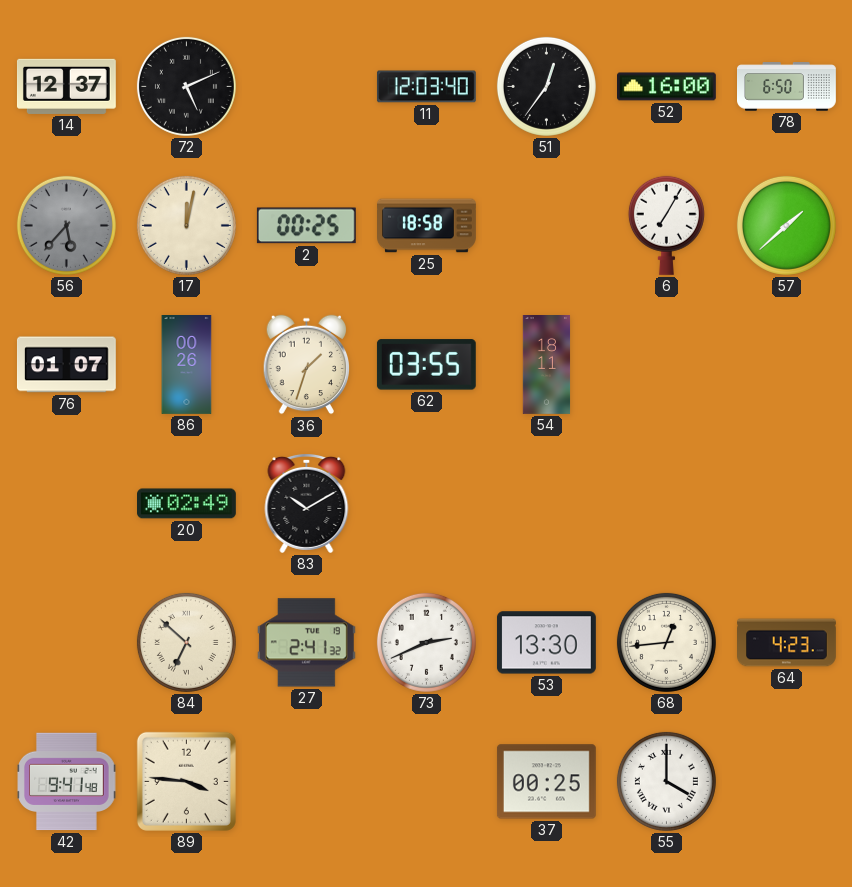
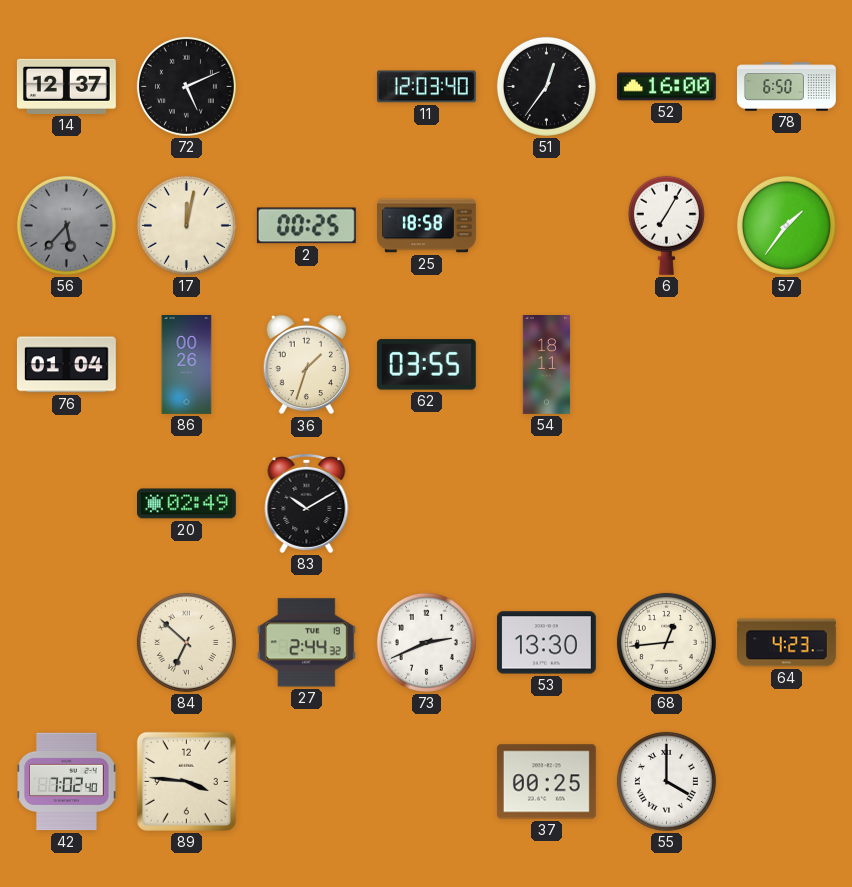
57: 1:38 -> 1:36
76: 01:07 -> 01:04
27: 2:41 -> 2:44
42: 9:41 -> 7:02
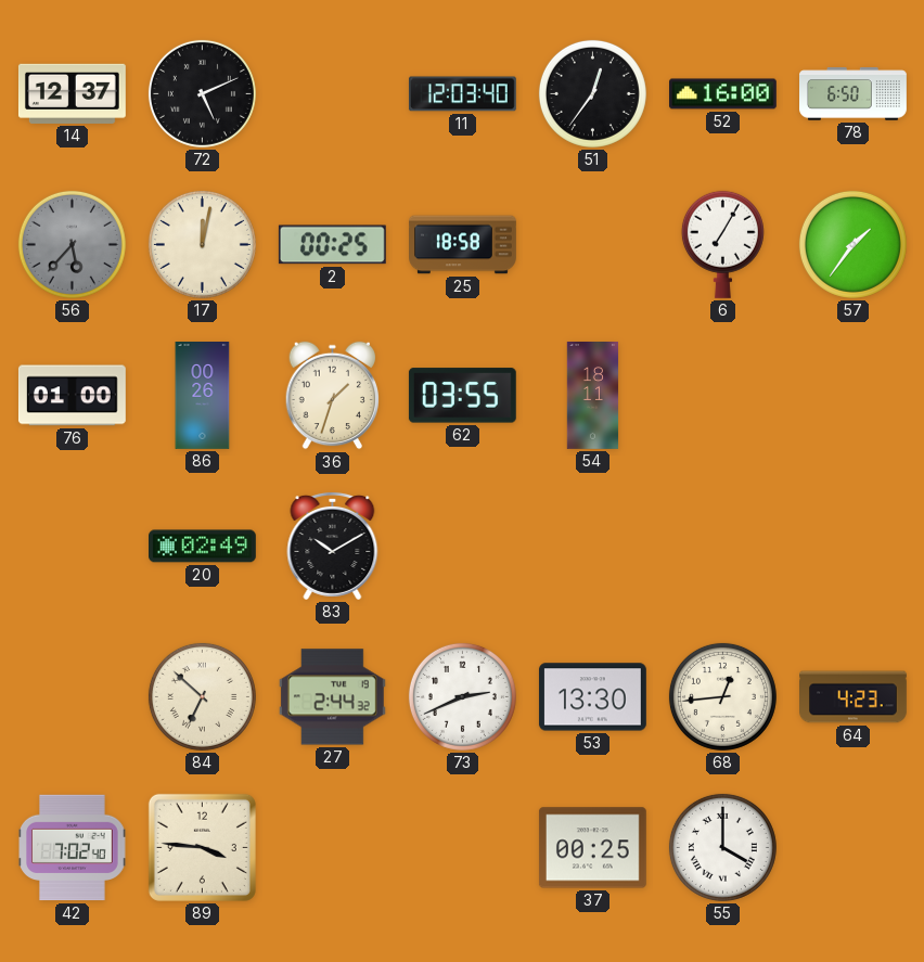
76: 01:04 -> 01:00
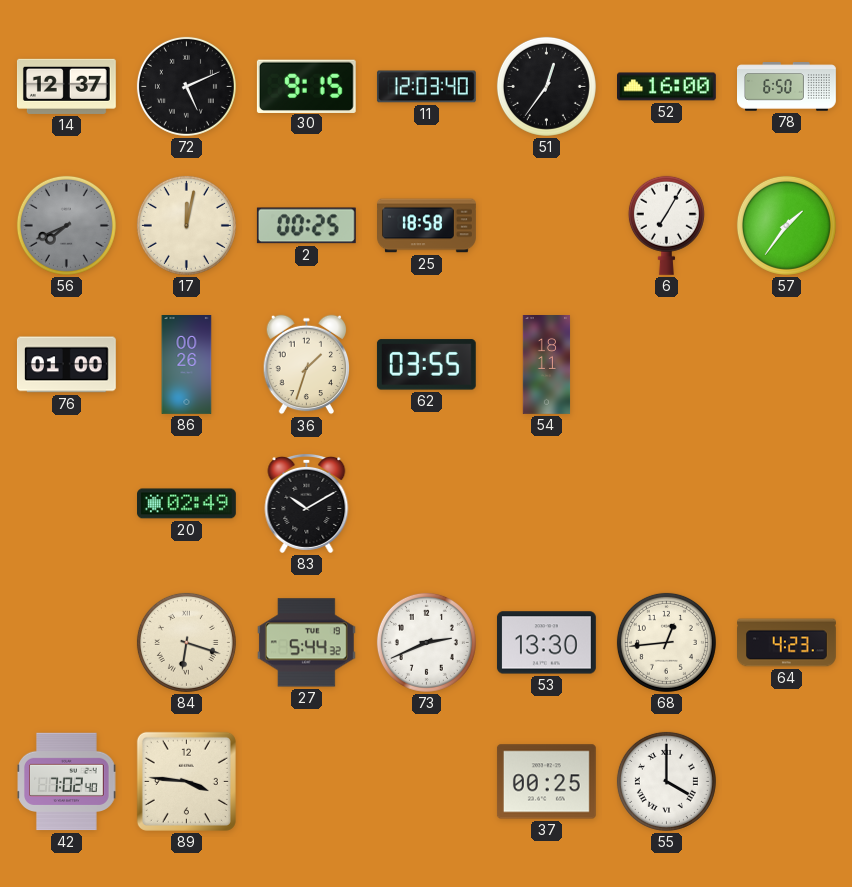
30: none -> 9:15
56: 5:37 -> 7:41
84: 6:52 -> 6:18
27: 2:44 -> 5:44
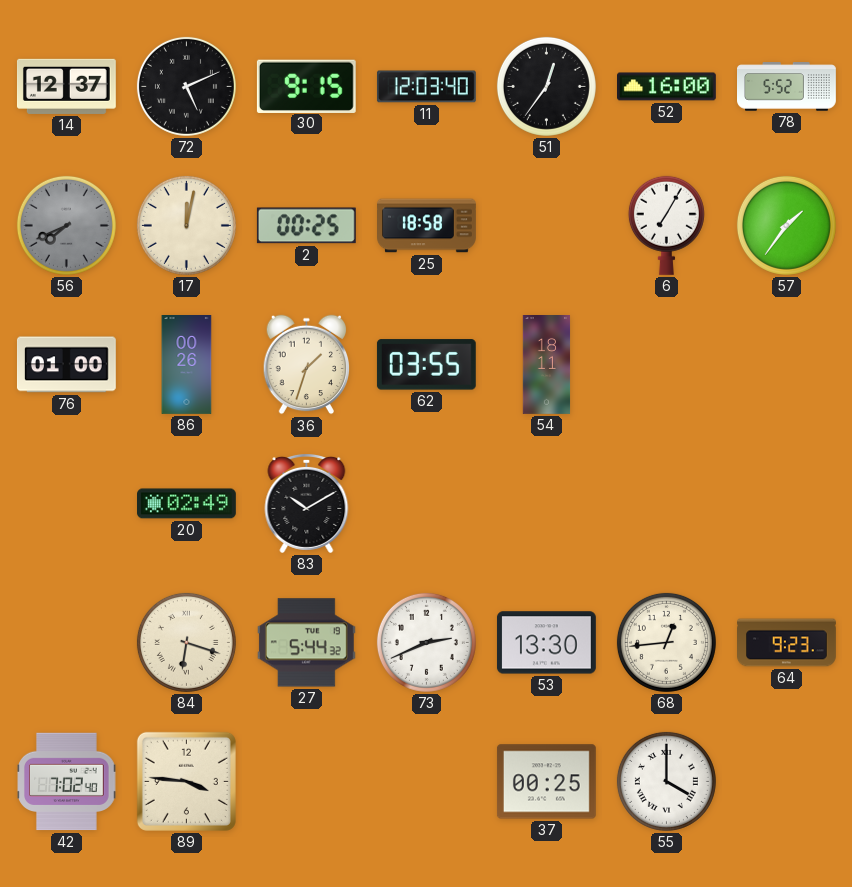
78: 6:50 -> 5:52
64: 4:23 -> 9:23
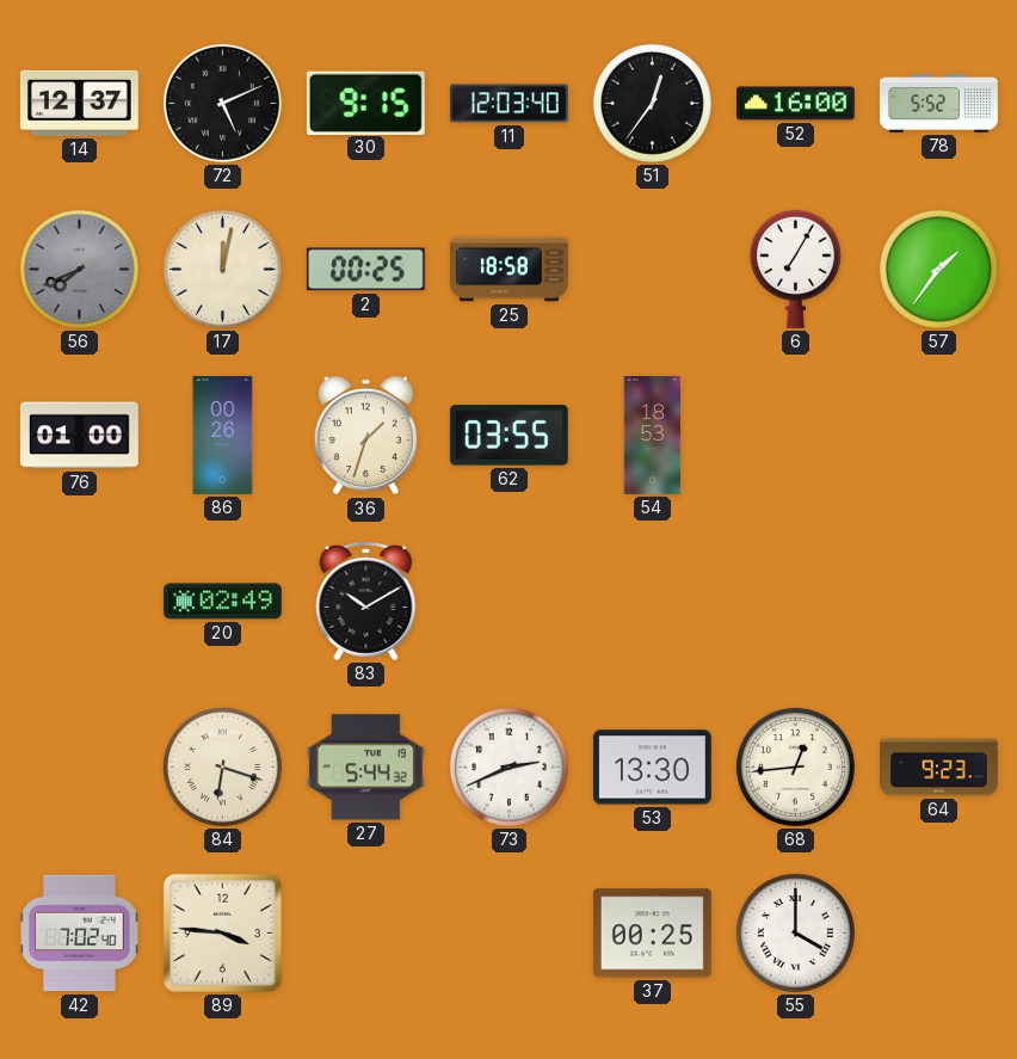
54: 18:11 -> 18:53
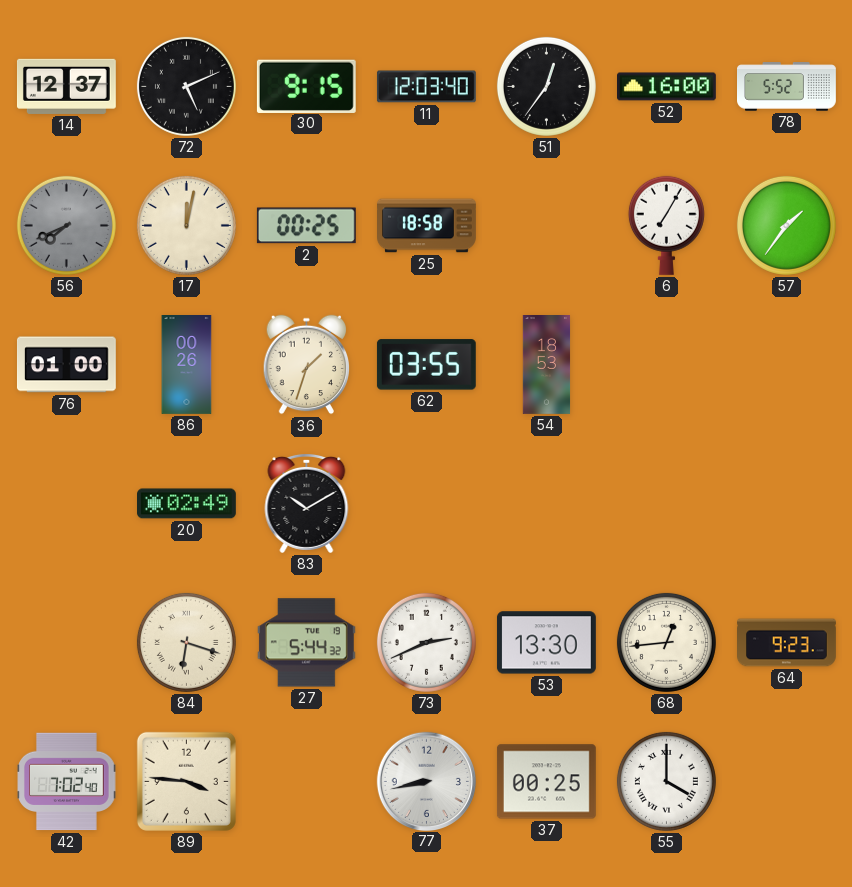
77: none -> 8:43
